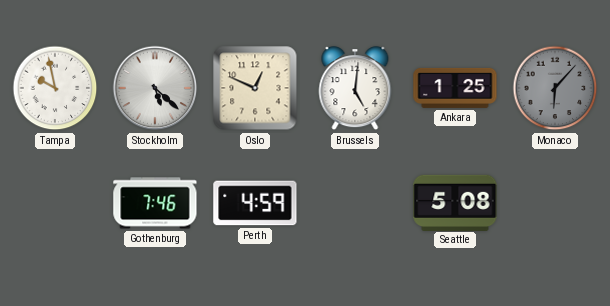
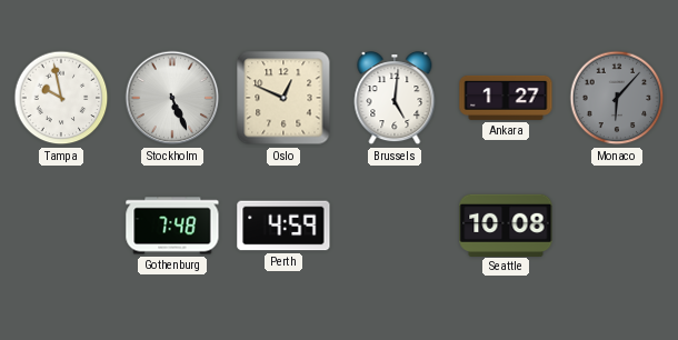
Stockholm: 5:22 -> 5:26
Ankara: 1:25 -> 1:27
Gothenburg: 7:46 -> 7:48
Seattle: 5:08 -> 10:08
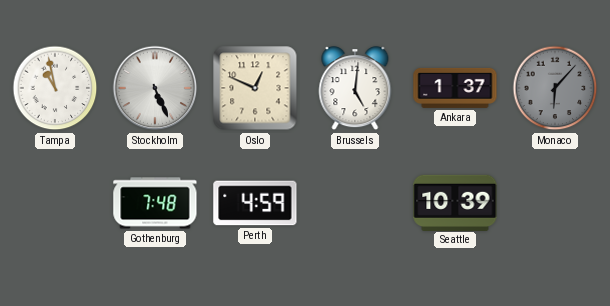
Tampa: 9:58 -> 10:58
Ankara: 1:27 -> 1:37
Seattle: 10:08 -> 10:39
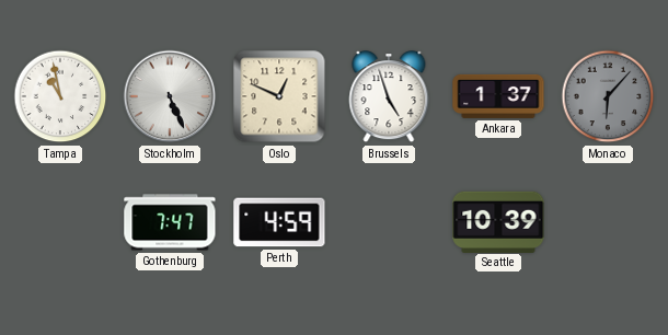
Brussels: 5:01 -> 4:57
Gothenburg: 7:48 -> 7:47
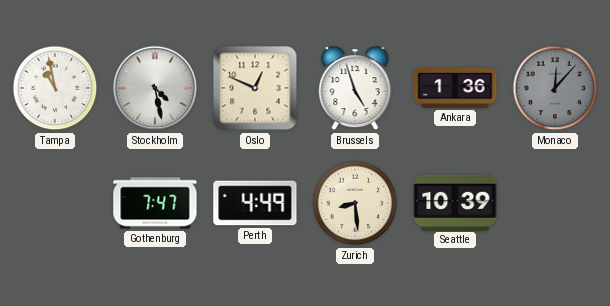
Stockholm: 5:26 -> 4:28
Ankara: 1:37 -> 1:36
Monaco: 6:07 -> 12:07
Perth: 4:59 -> 4:49
Zurich: none -> 8:29
